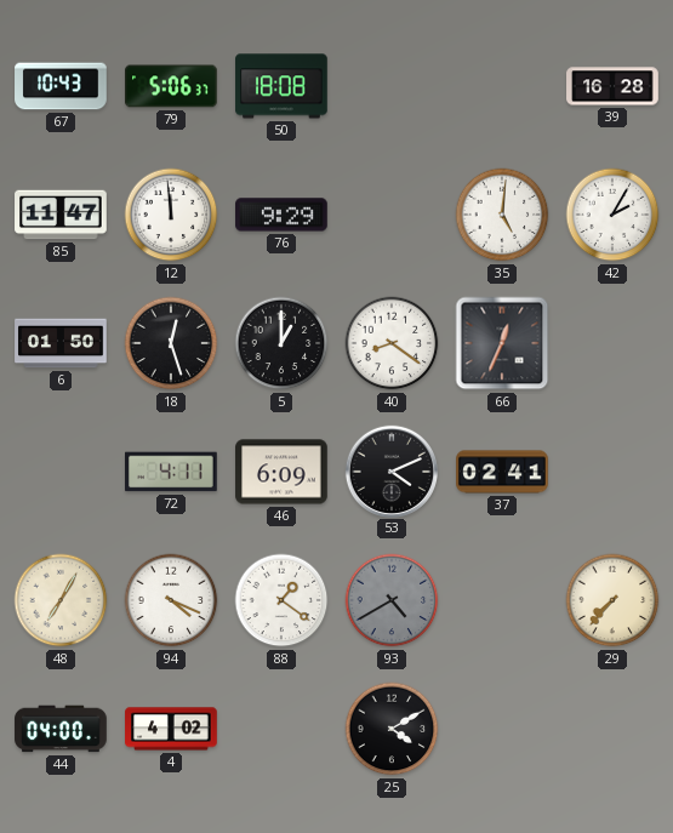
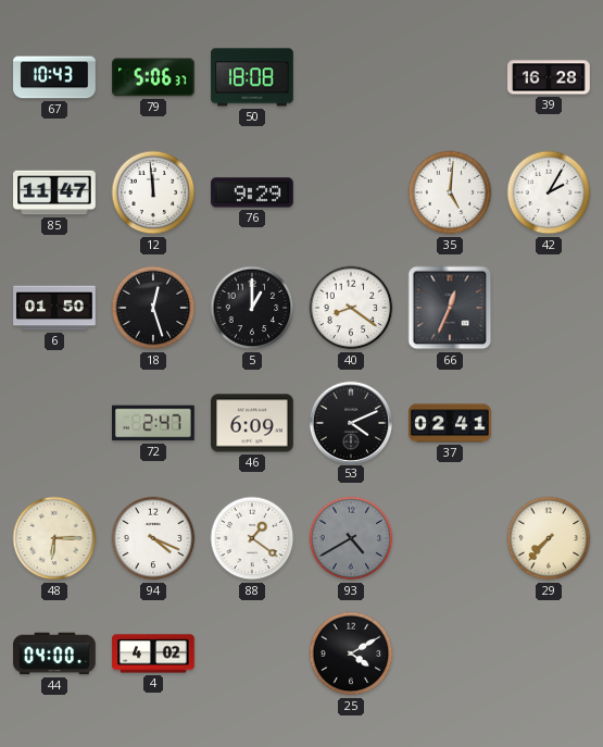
72: 4:11 -> 2:47
48: 7:05 -> 6:15
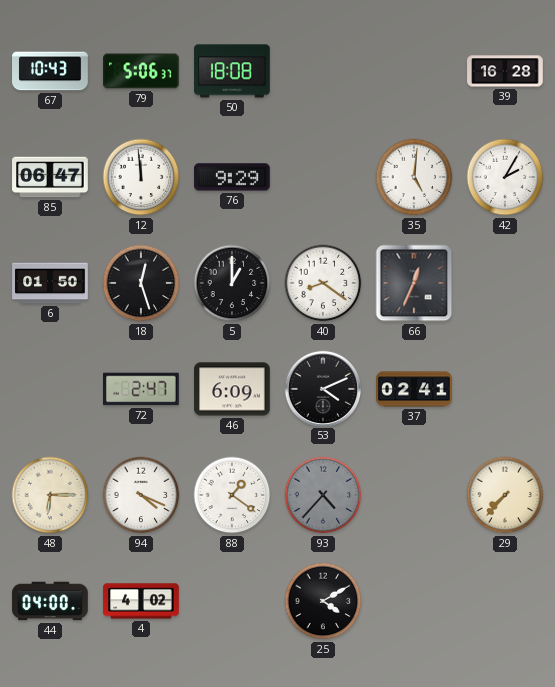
85: 11:47 -> 06:47
93: 4:40 -> 4:37
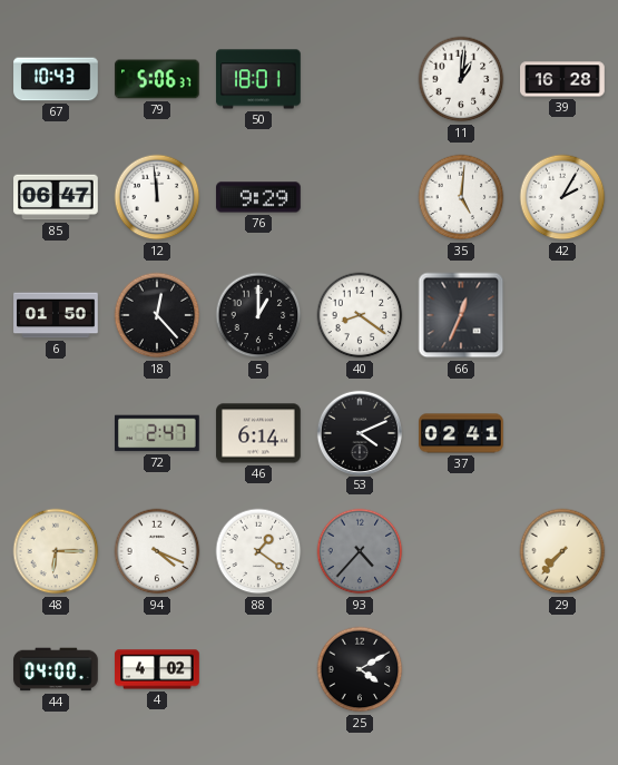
50: 18:08 -> 18:01
11: none -> 1:01
18: 12:27 -> 12:23
46: 6:09 -> 6:14
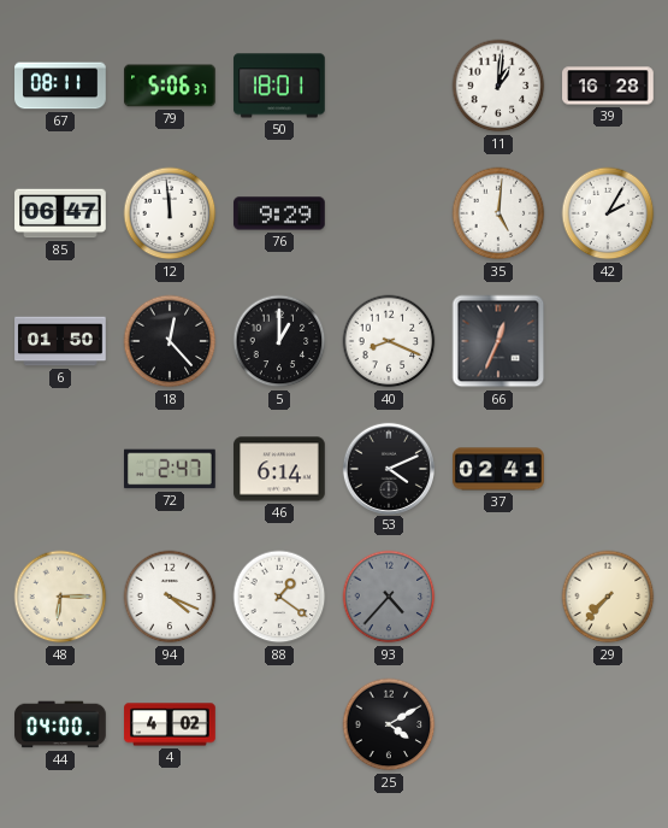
67: 10:43 -> 08:11
40: 8:21 -> 8:19
